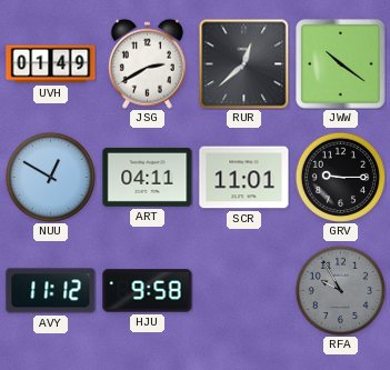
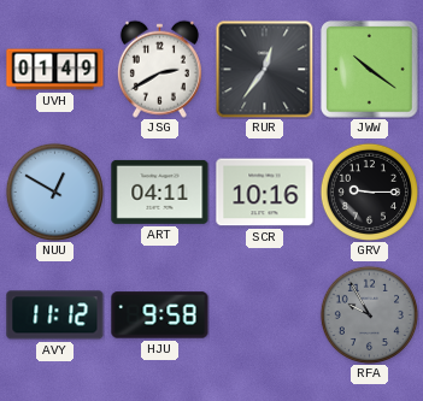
RUR: 12:38 -> 12:36
SCR: 11:01 -> 10:16
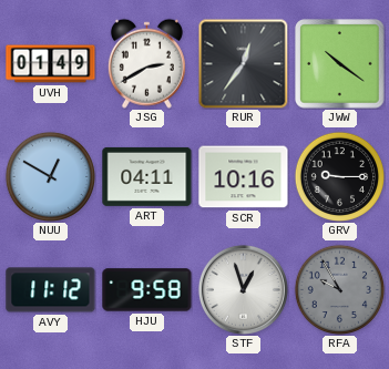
STF: none -> 12:57
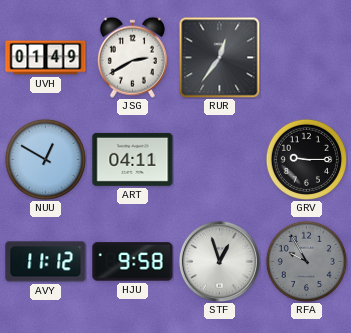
JWW: 10:21 -> none
SCR: 10:16 -> none
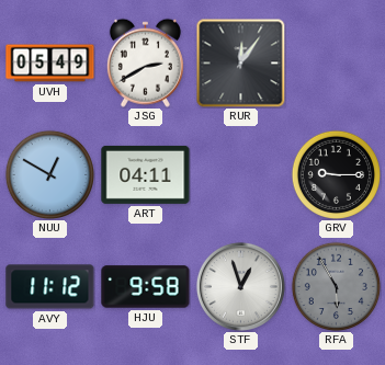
UVH: 01:49 -> 05:49
RUR: 12:36 -> 12:06
RFA: 9:55 -> 5:55
